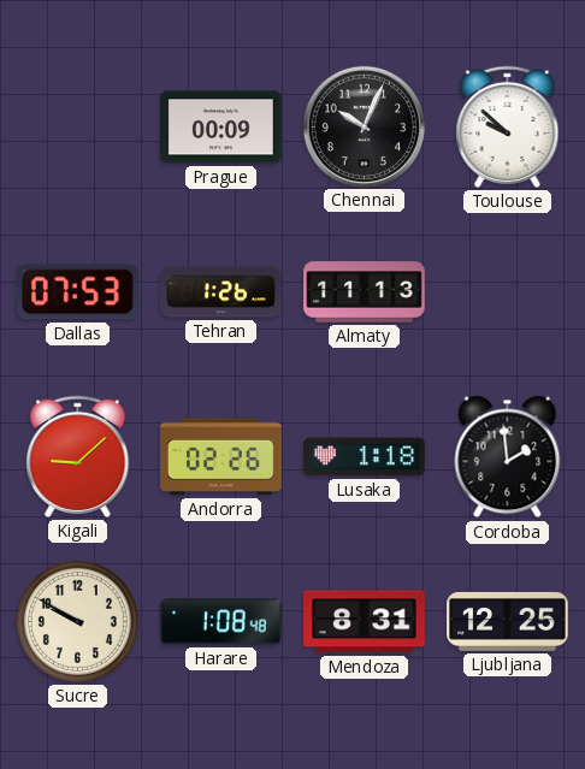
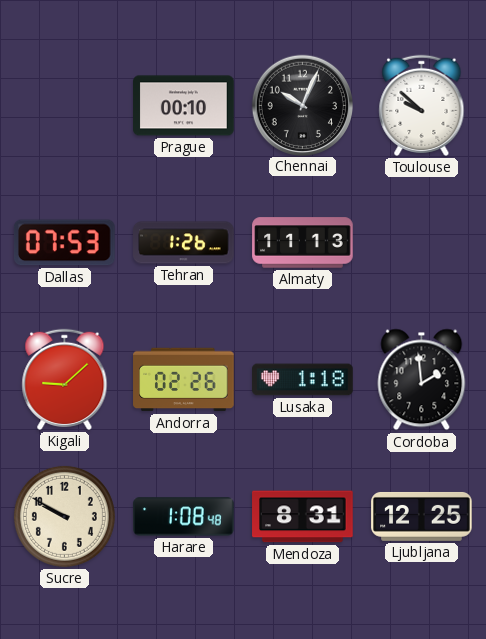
Prague: 00:09 -> 00:10
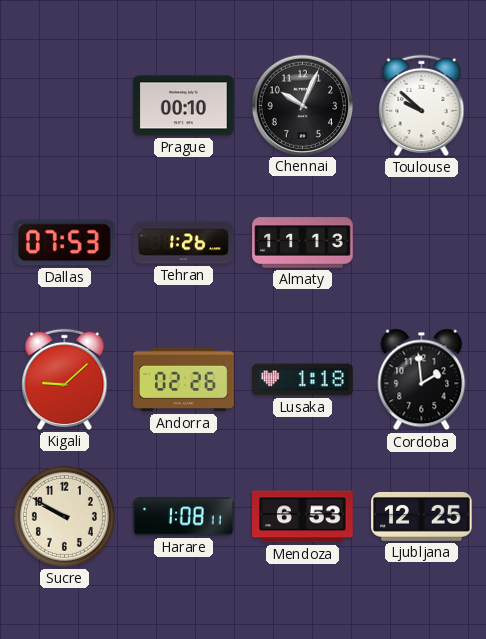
Harare: 1:08:48 -> 1:08:11
Mendoza: 8:31 -> 6:53
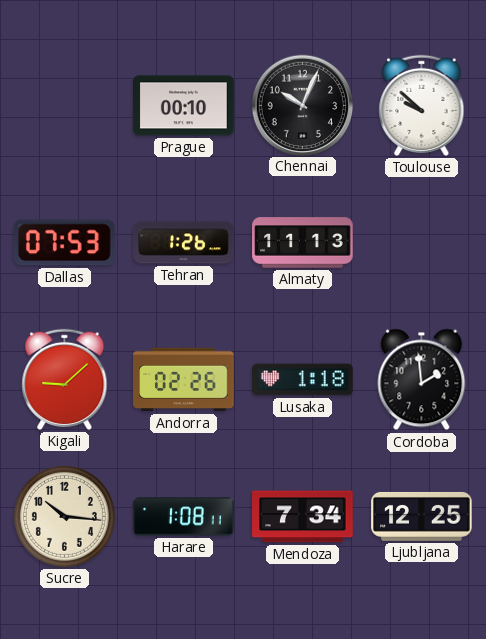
Sucre: 9:50 -> 10:16
Mendoza: 6:53 -> 7:34
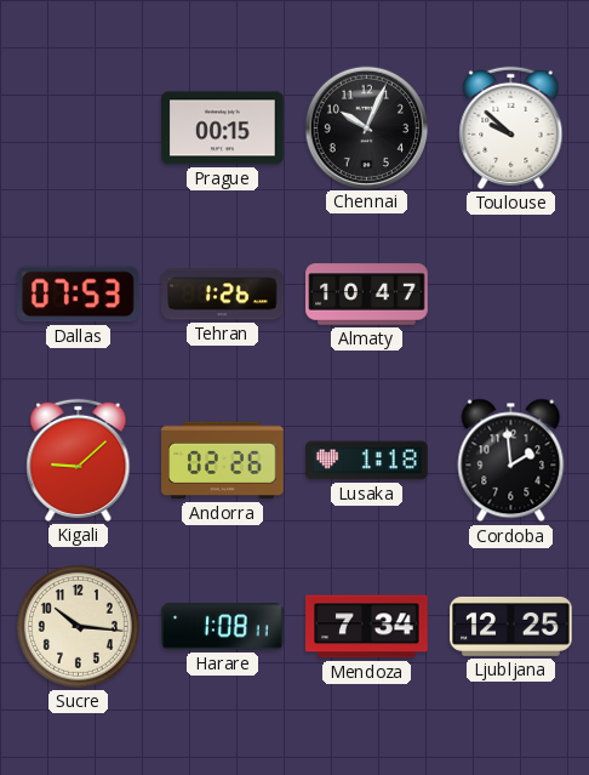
Prague: 00:10 -> 00:15
Almaty: 11:13 -> 10:47
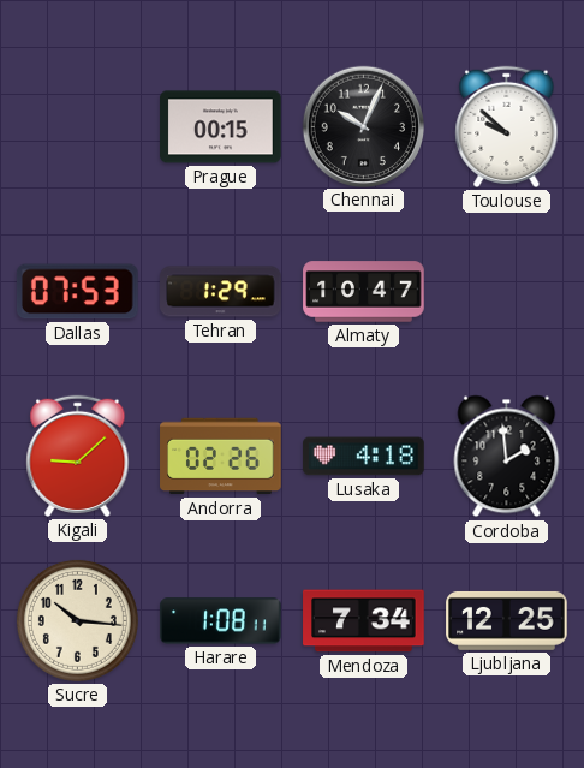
Tehran: 1:26 -> 1:29
Lusaka: 1:18 -> 4:18
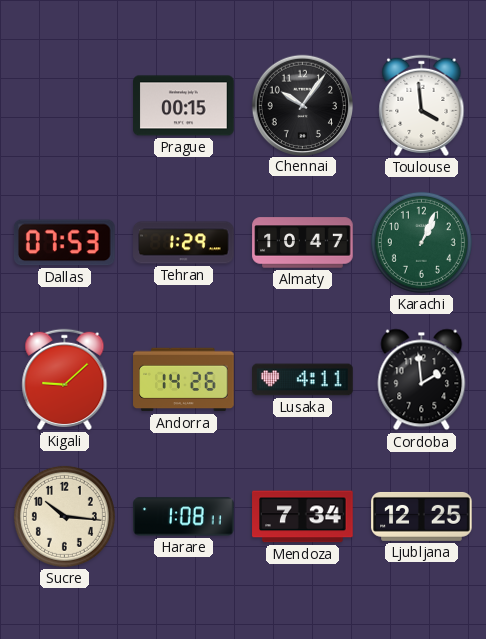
Chennai: 10:04 -> 10:06
Toulouse: 9:52 -> 3:59
Karachi: none -> 1:04
Andorra: 02:26 -> 14:26
Lusaka: 4:18 -> 4:11
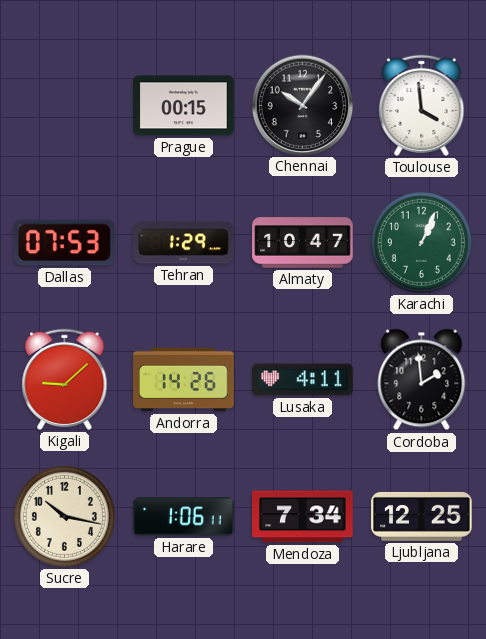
Sucre: 10:16 -> 10:17
Harare: 1:08 -> 1:06
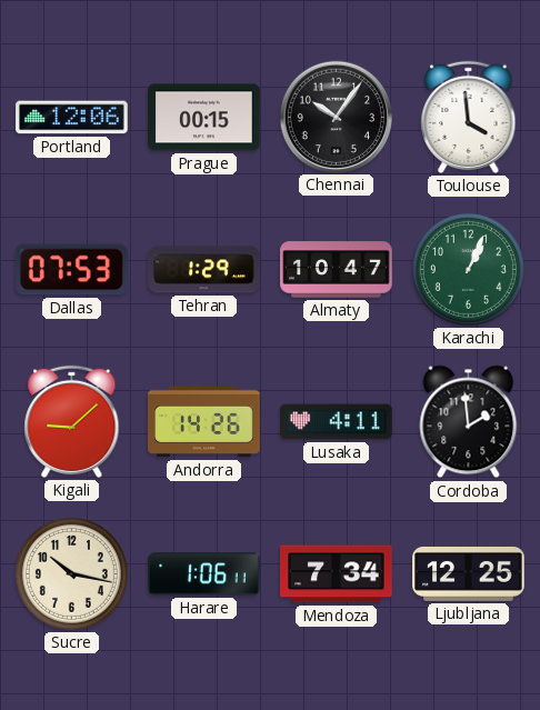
Portland: none -> 12:06
